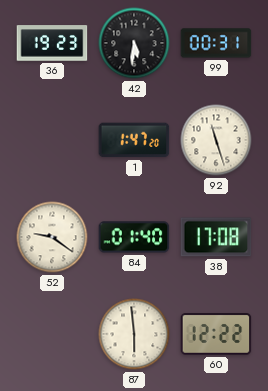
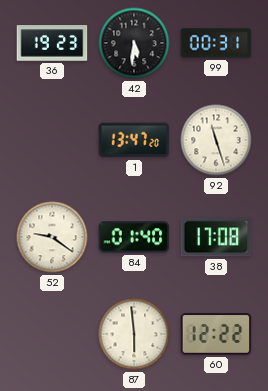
1: 1:47 -> 13:47
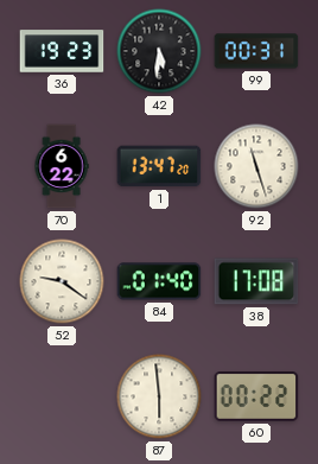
70: none -> 6:22
60: 12:22 -> 00:22
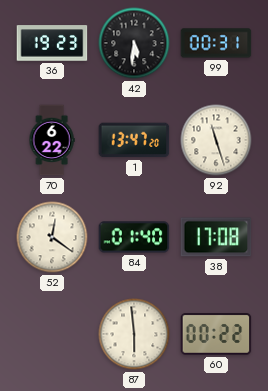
52: 9:21 -> 12:21
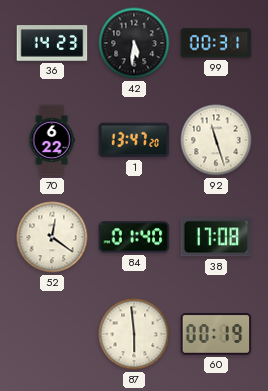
36: 19:23 -> 14:23
60: 00:22 -> 00:19
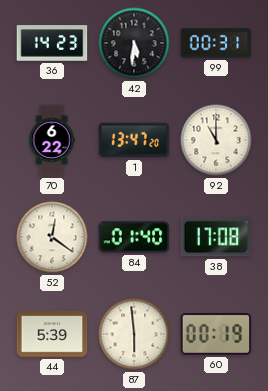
92: 11:27 -> 11:00
44: none -> 5:39
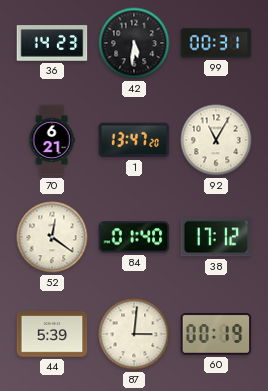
70: 6:22 -> 6:21
92: 11:00 -> 11:05
38: 17:08 -> 17:12
87: 5:59 -> 3:01
